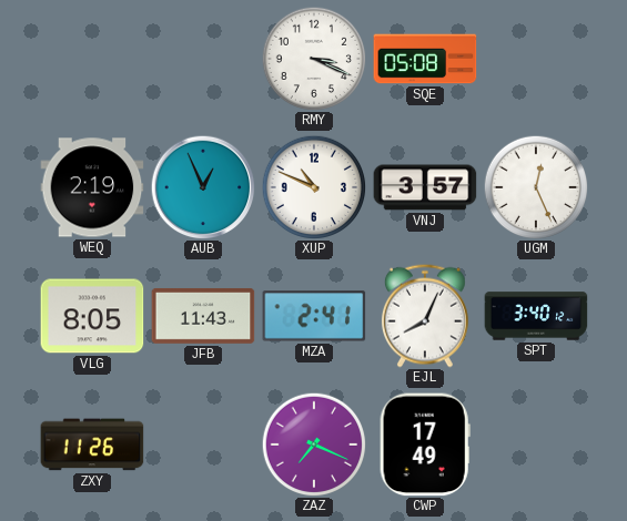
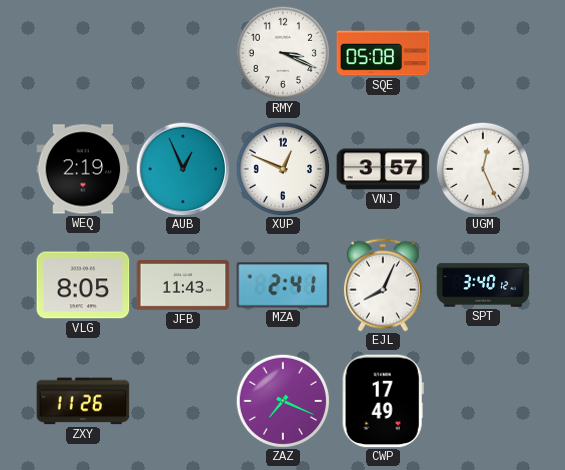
XUP: 10:49 -> 12:49
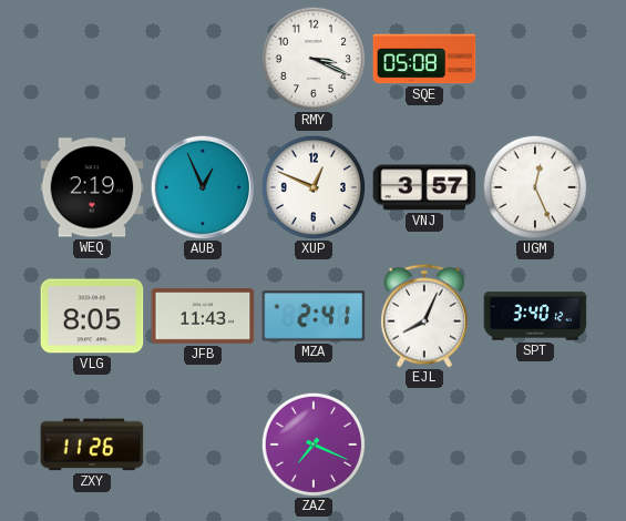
CWP: 17:49 -> none
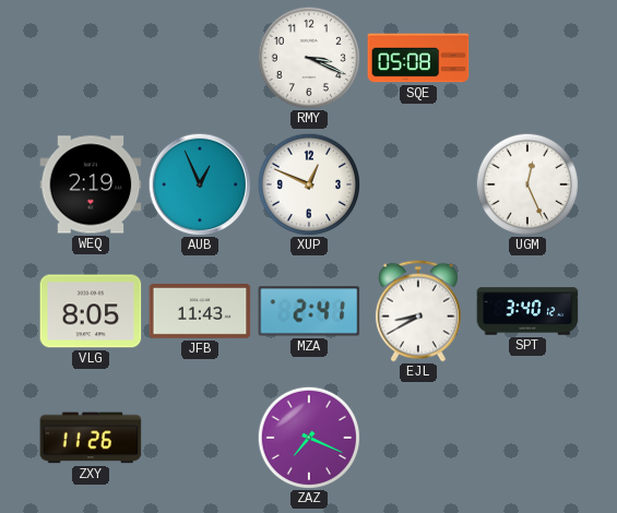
VNJ: 3:57 -> none
EJL: 8:04 -> 8:40
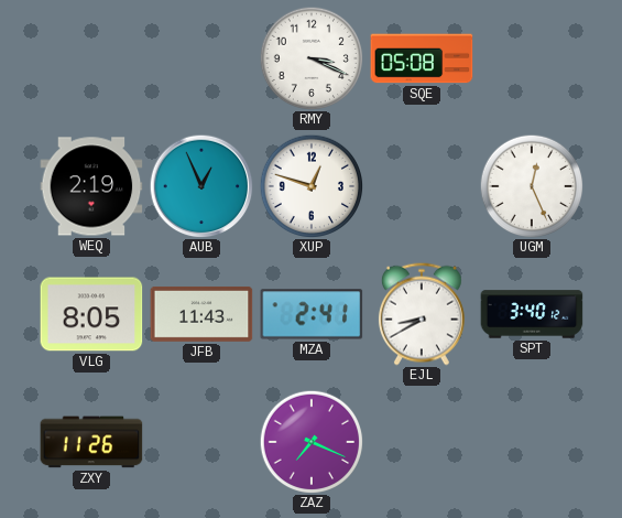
XUP: 12:49 -> 12:48
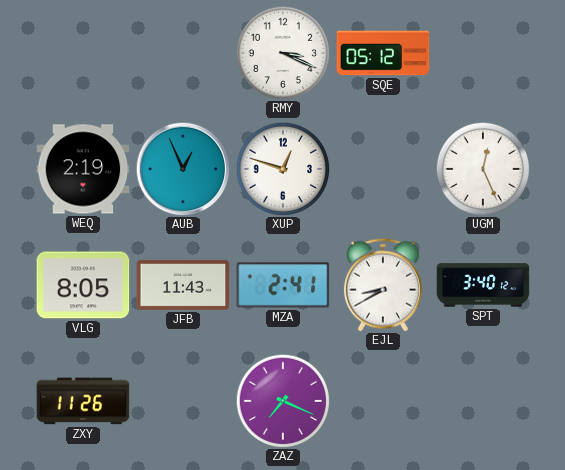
SQE: 05:08 -> 05:12
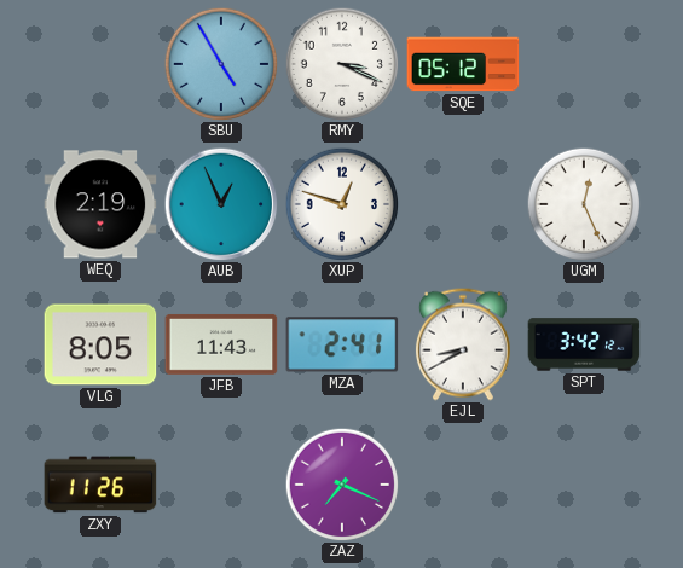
SBU: none -> 4:55
SPT: 3:40 -> 3:42
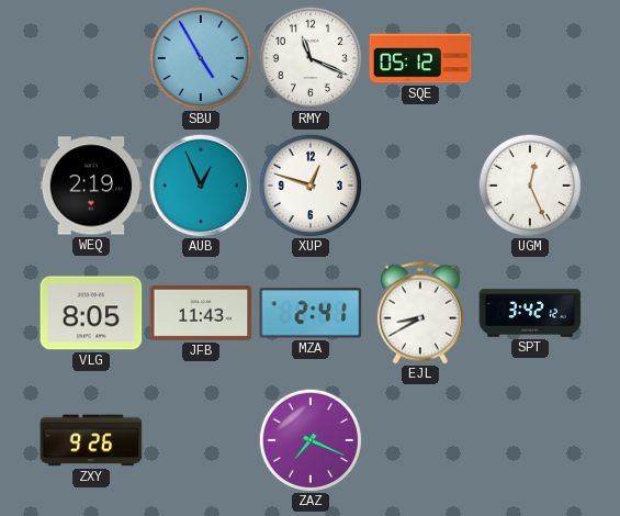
RMY: 3:19 -> 11:19
ZXY: 11:26 -> 9:26
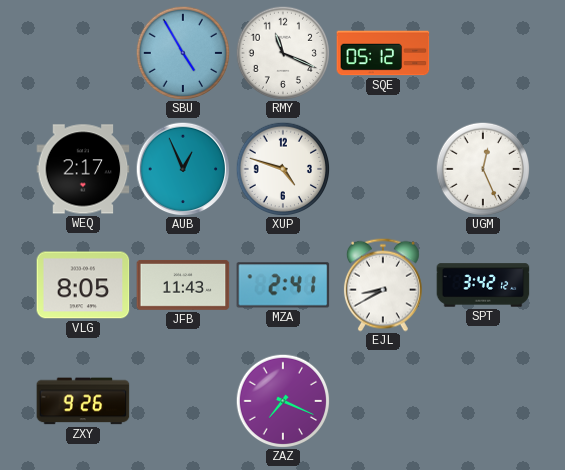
WEQ: 2:19 -> 2:17
XUP: 12:48 -> 4:48
